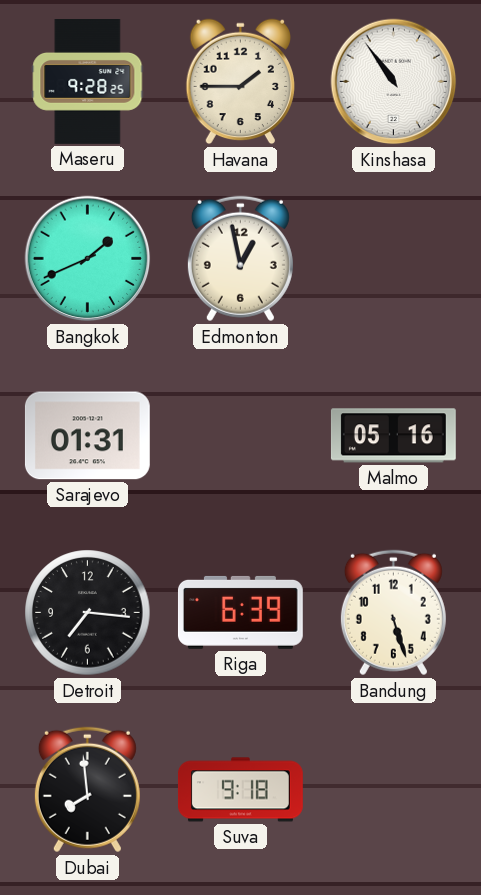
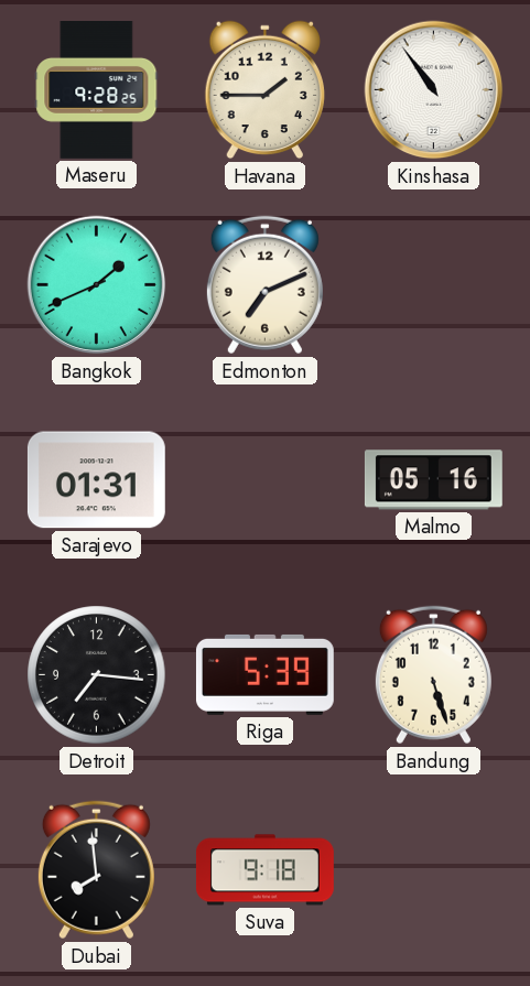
Edmonton: 12:58 -> 7:11
Riga: 6:39 -> 5:39
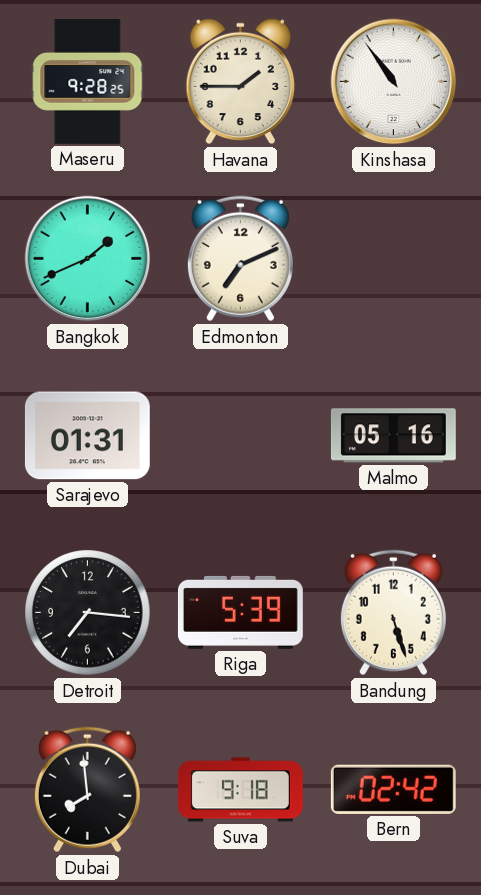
Bern: none -> 02:42
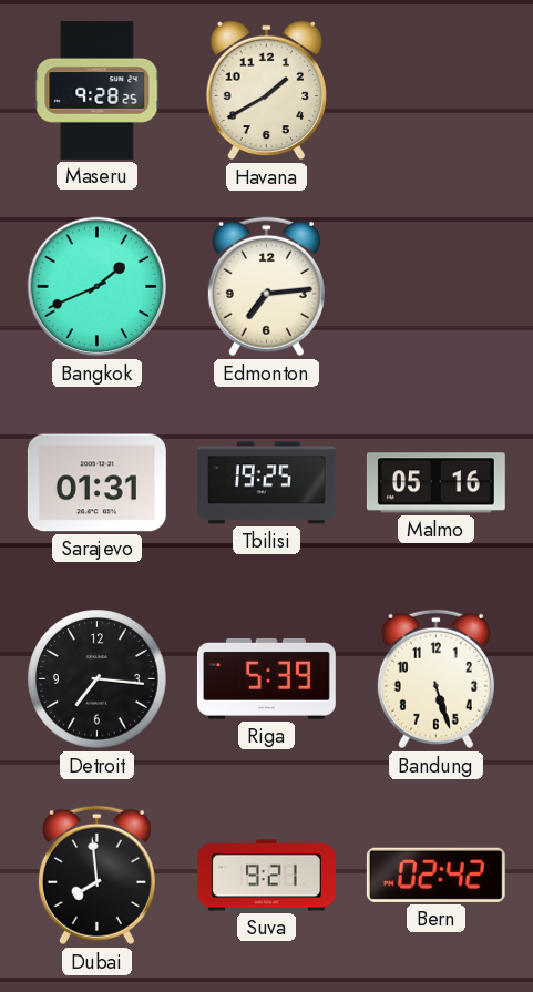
Havana: 1:45 -> 1:40
Kinshasa: 10:54 -> none
Edmonton: 7:11 -> 7:14
Tbilisi: none -> 19:25
Suva: 9:18 -> 9:21
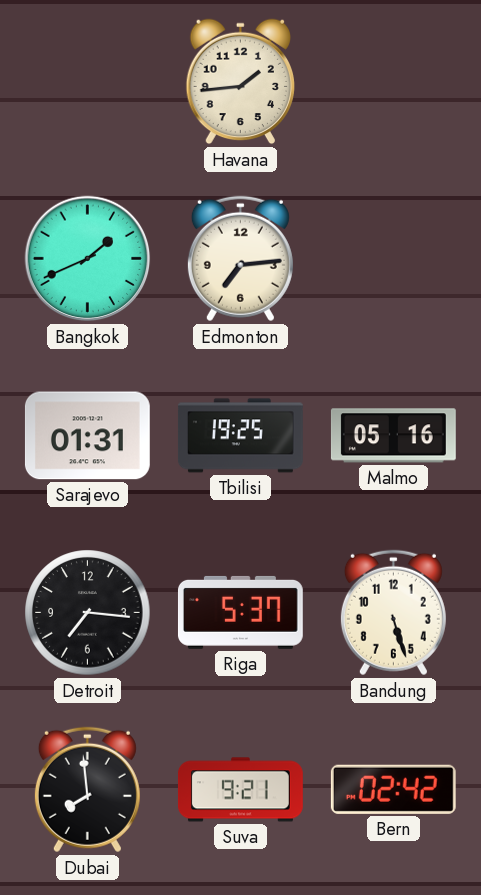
Maseru: 9:28 -> none
Havana: 1:40 -> 1:44
Riga: 5:39 -> 5:37
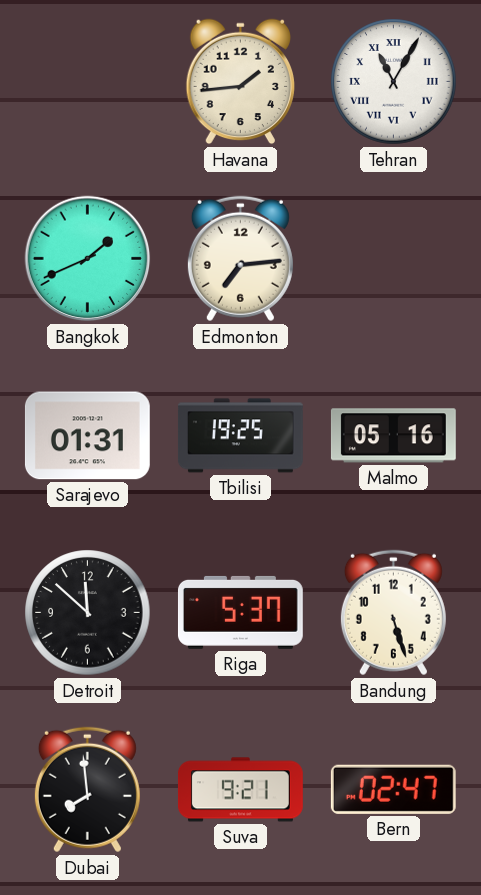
Tehran: none -> 11:05
Detroit: 7:16 -> 11:52
Bern: 02:42 -> 02:47
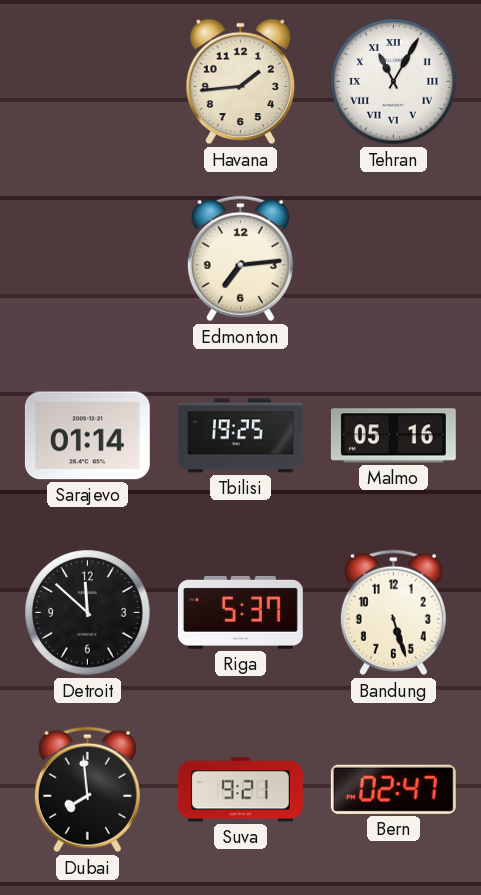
Bangkok: 1:41 -> none
Sarajevo: 01:31 -> 01:14
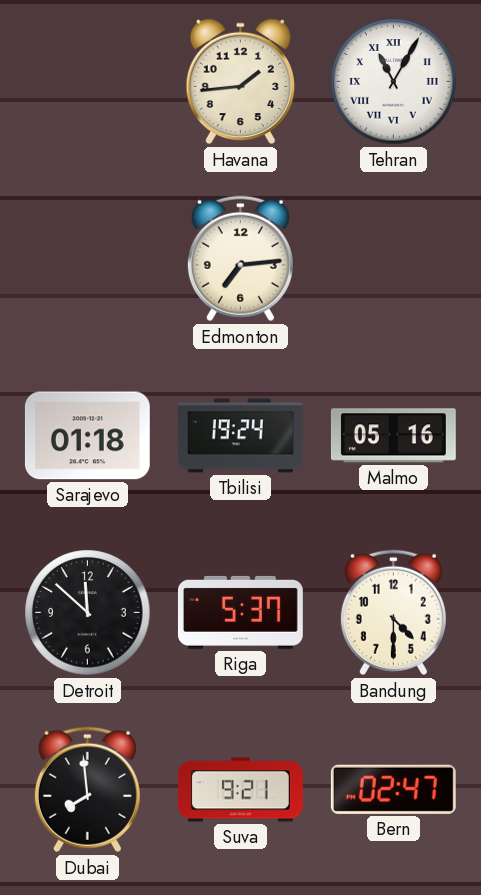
Sarajevo: 01:14 -> 01:18
Tbilisi: 19:25 -> 19:24
Bandung: 5:27 -> 4:30
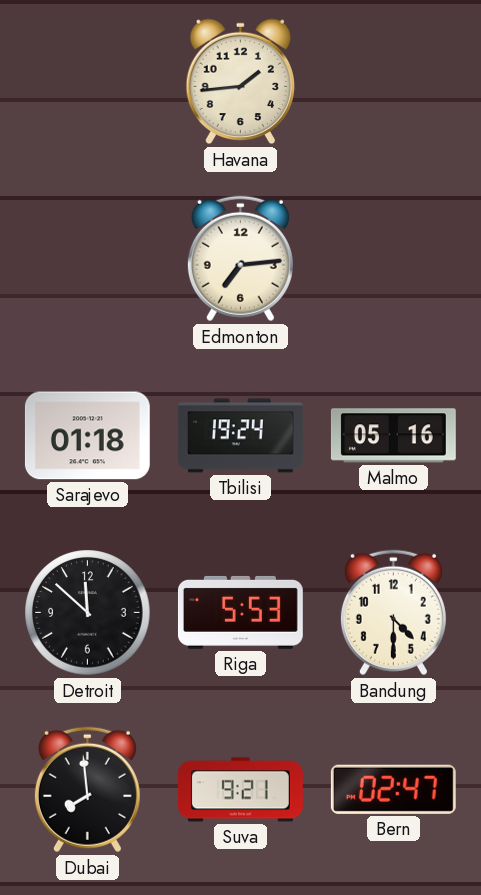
Tehran: 11:05 -> none
Riga: 5:37 -> 5:53
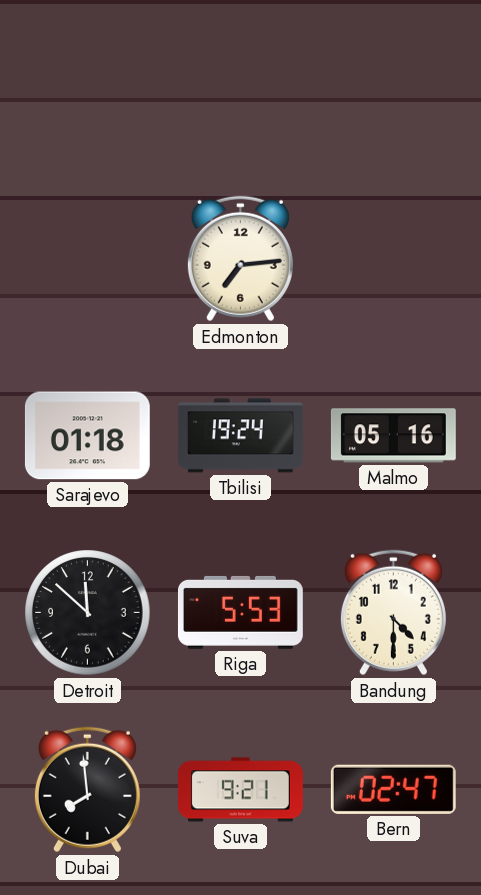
Havana: 1:44 -> none
